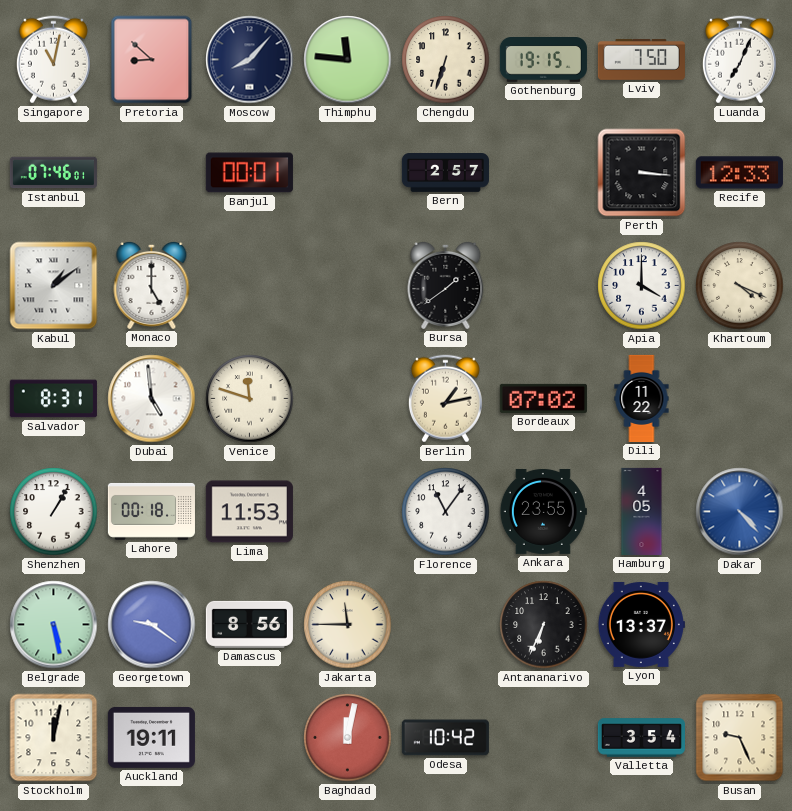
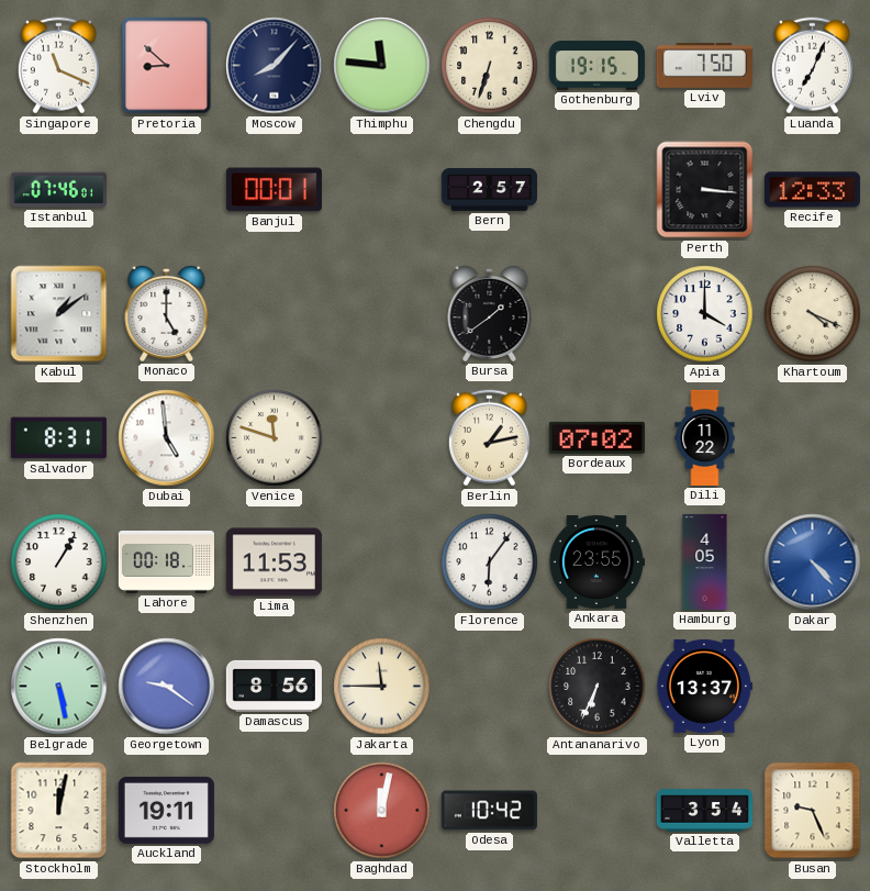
Singapore: 11:02 -> 11:19
Florence: 11:06 -> 6:06
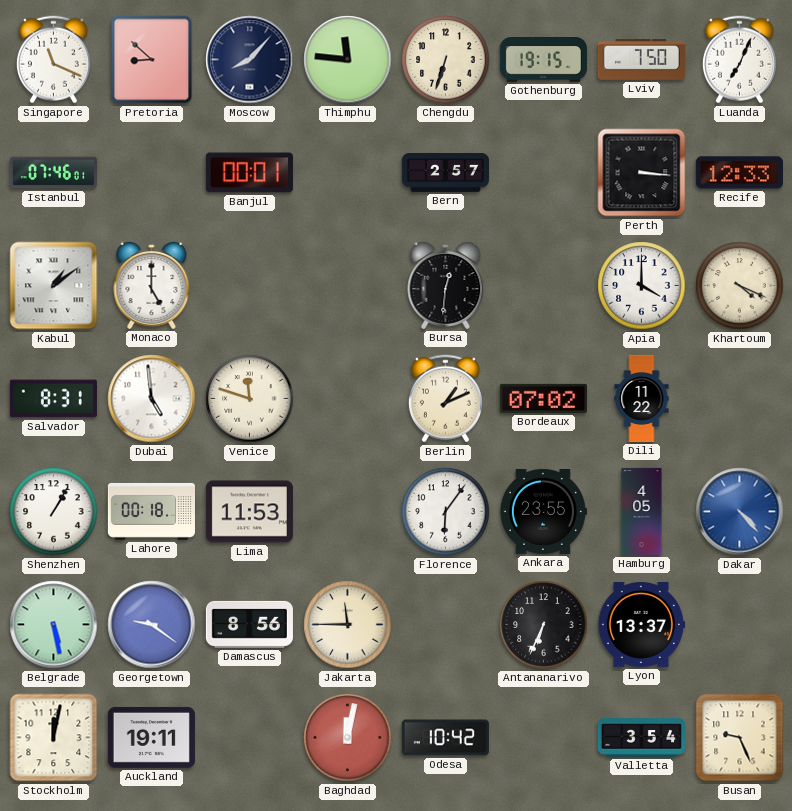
Bursa: 1:39 -> 12:31
Berlin: 1:13 -> 1:11
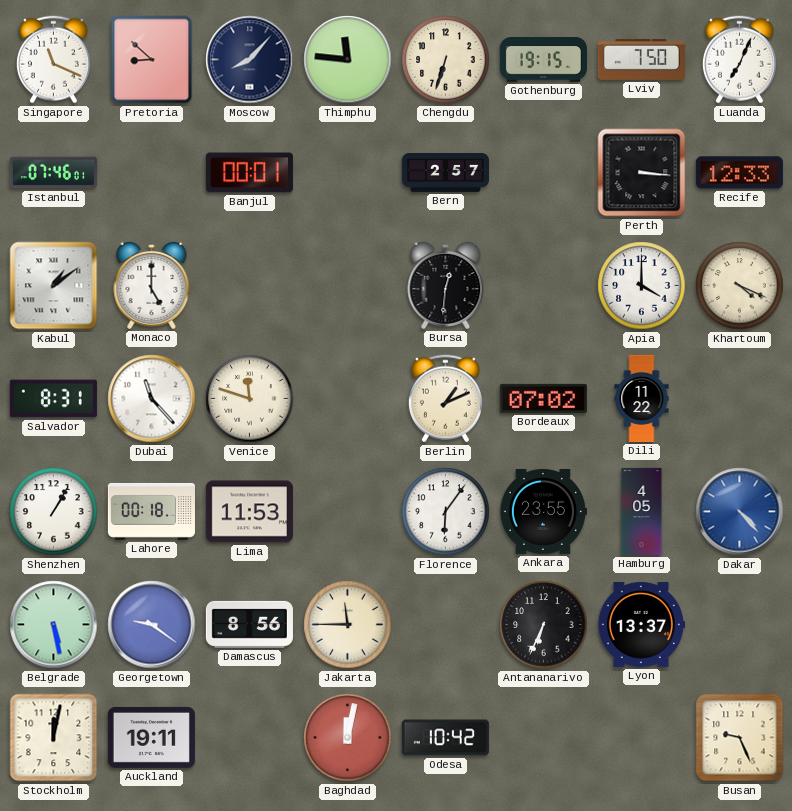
Dubai: 4:59 -> 11:23
Valletta: 3:54 -> none
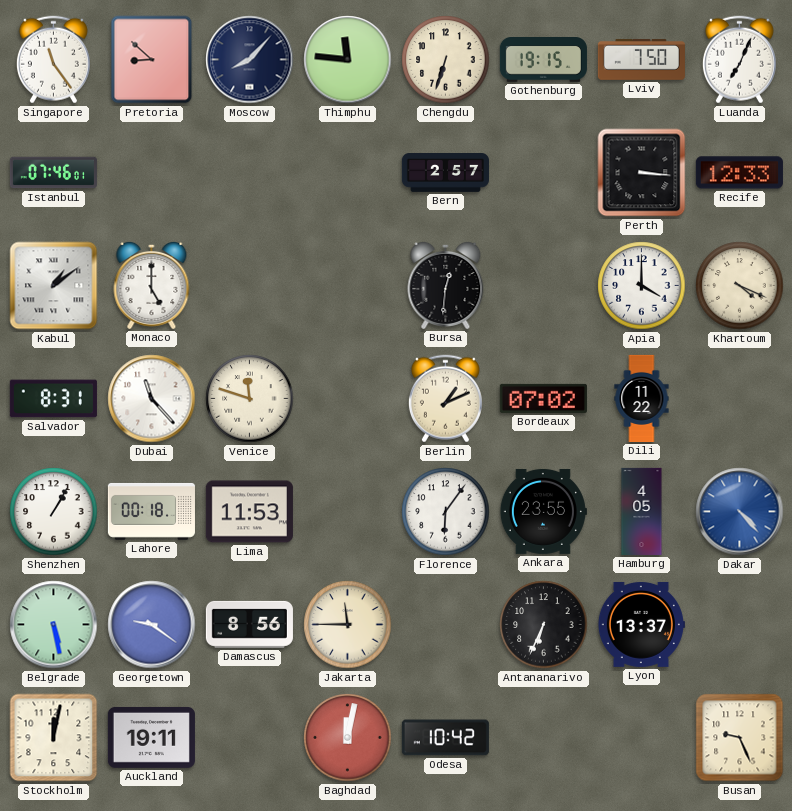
Singapore: 11:19 -> 11:24
Banjul: 00:01 -> none
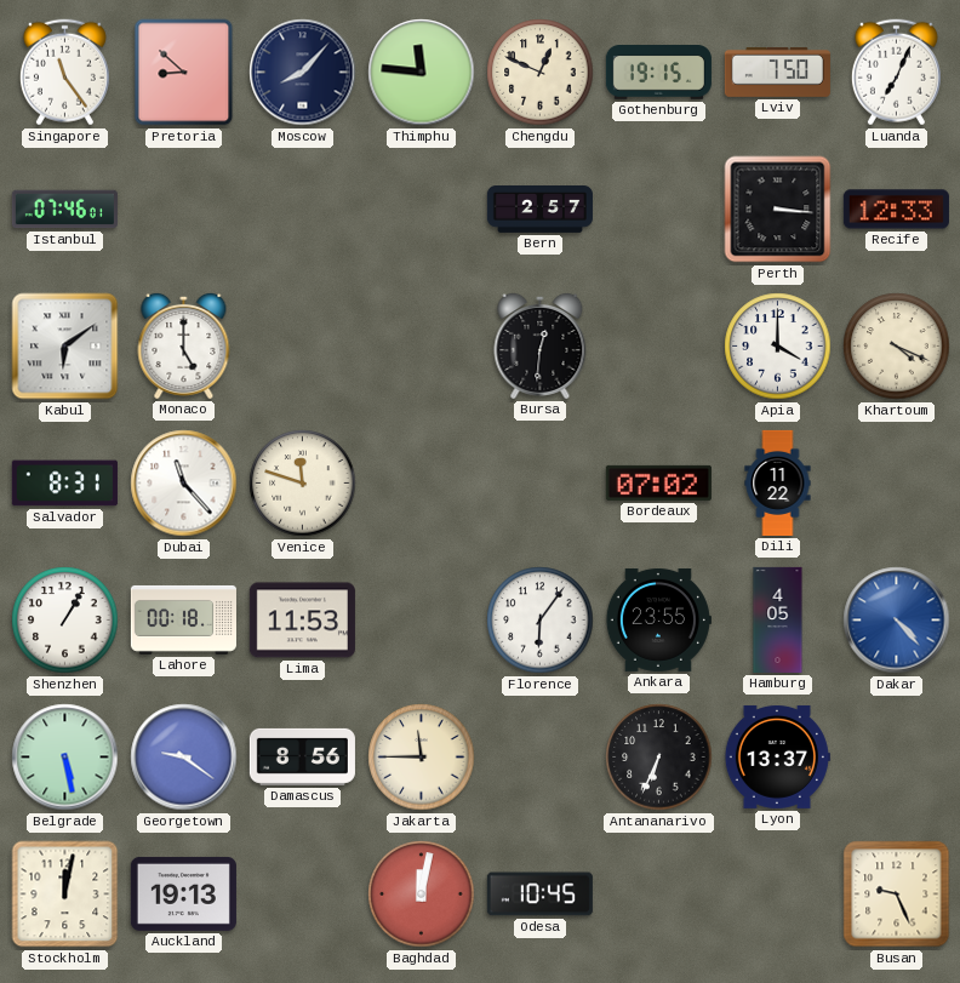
Chengdu: 6:33 -> 12:49
Kabul: 1:09 -> 6:09
Berlin: 1:11 -> none
Auckland: 19:11 -> 19:13
Odesa: 10:42 -> 10:45
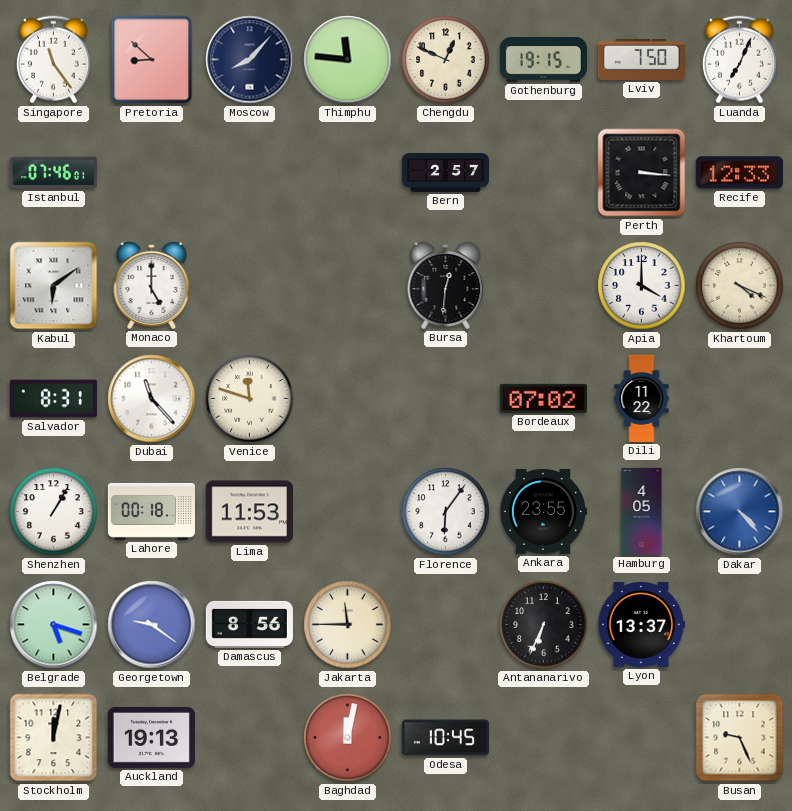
Belgrade: 5:28 -> 5:18
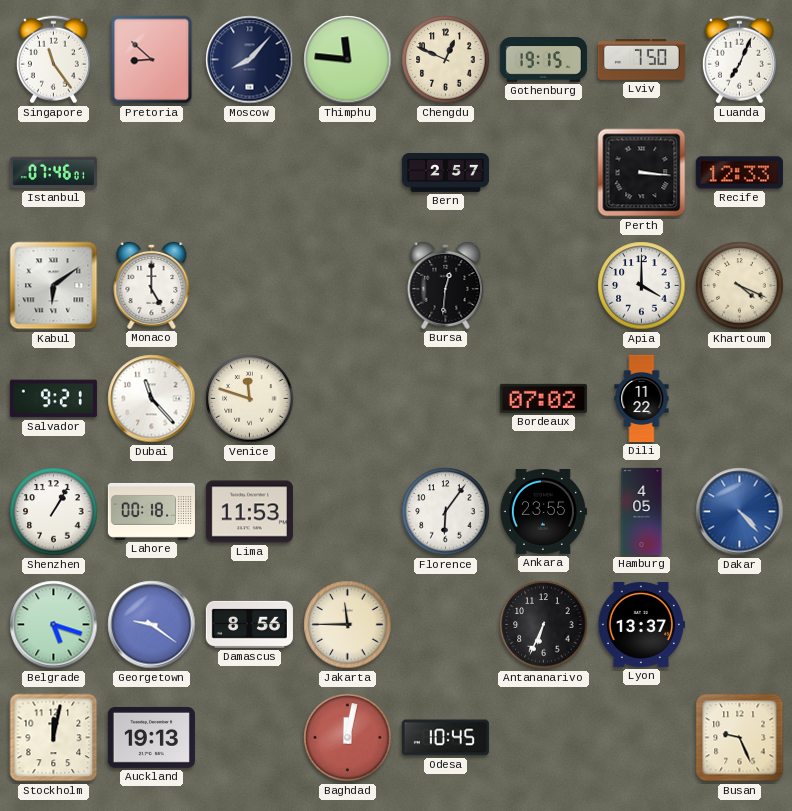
Salvador: 8:31 -> 9:21
